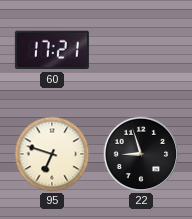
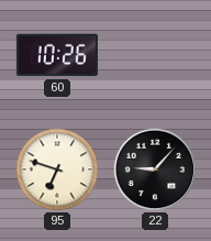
60: 17:21 -> 10:26
22: 8:57 -> 9:07
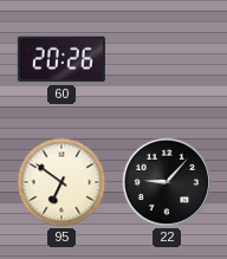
60: 10:26 -> 20:26
95: 6:48 -> 6:51
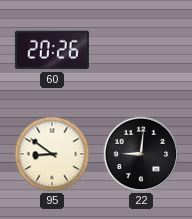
95: 6:51 -> 8:51
22: 9:07 -> 9:01
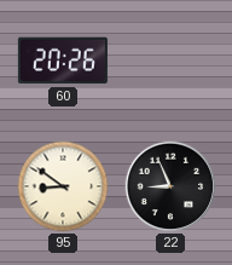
22: 9:01 -> 8:56
